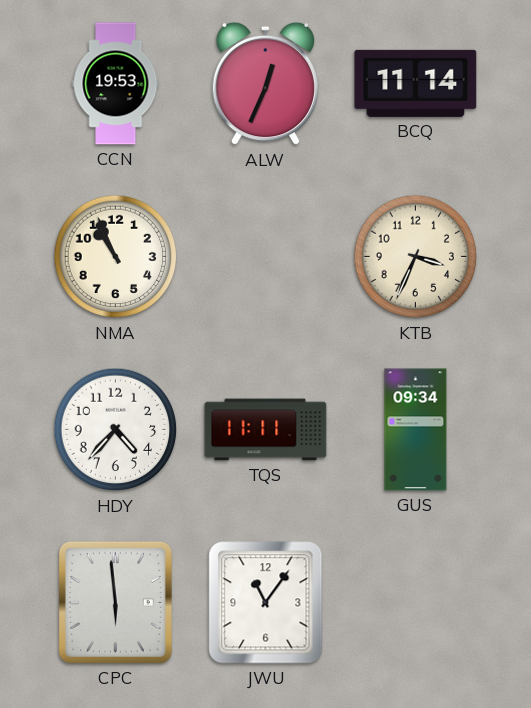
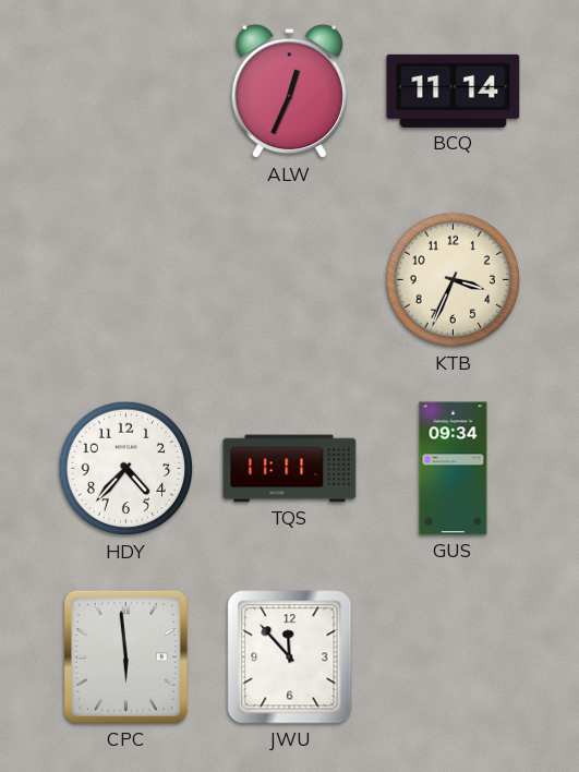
CCN: 19:53 -> none
NMA: 10:56 -> none
JWU: 11:06 -> 11:53
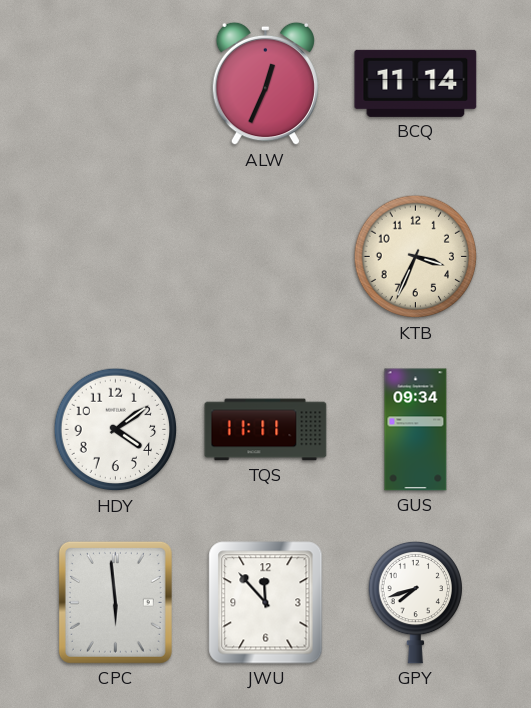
HDY: 4:37 -> 4:09
GPY: none -> 7:42
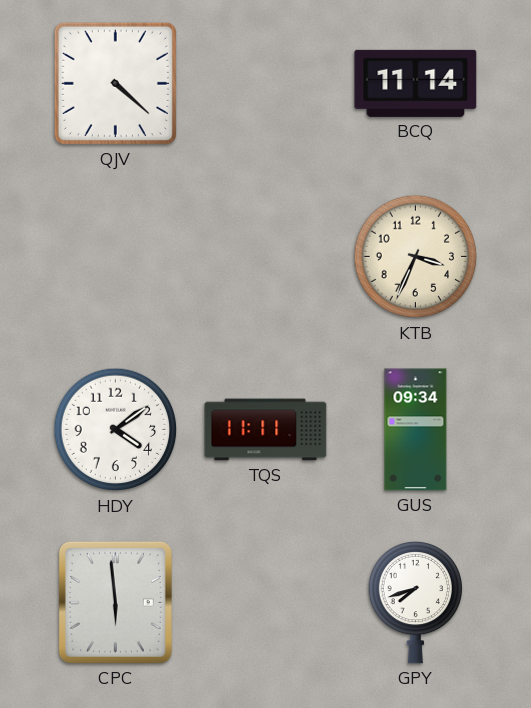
QJV: none -> 4:22
ALW: 12:34 -> none
JWU: 11:53 -> none
